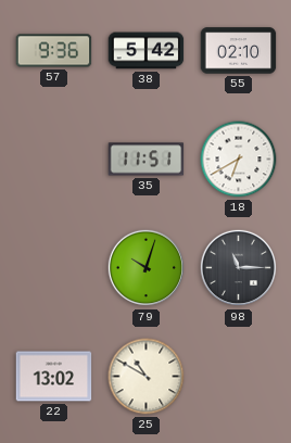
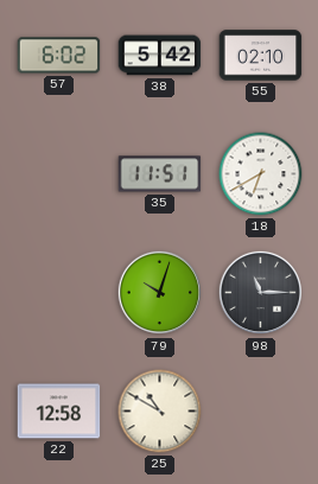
57: 9:36 -> 6:02
22: 13:02 -> 12:58
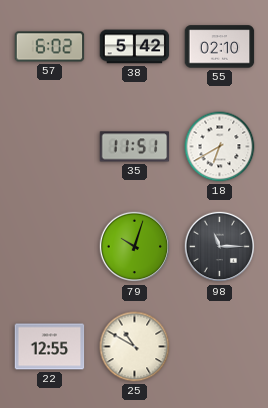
22: 12:58 -> 12:55
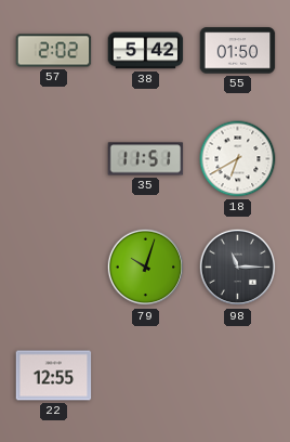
57: 6:02 -> 2:02
55: 02:10 -> 01:50
25: 10:50 -> none
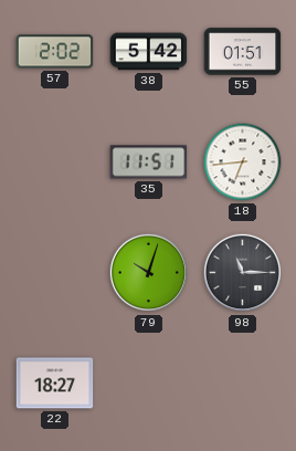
55: 01:50 -> 01:51
18: 6:40 -> 6:44
22: 12:55 -> 18:27
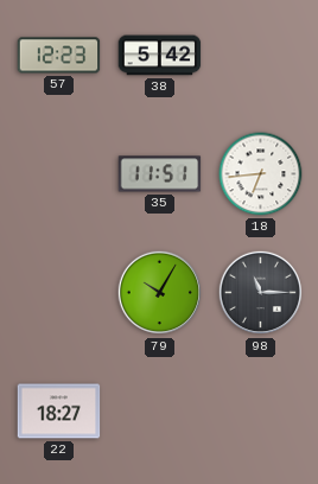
57: 2:02 -> 12:23
55: 01:51 -> none
79: 10:03 -> 10:05
